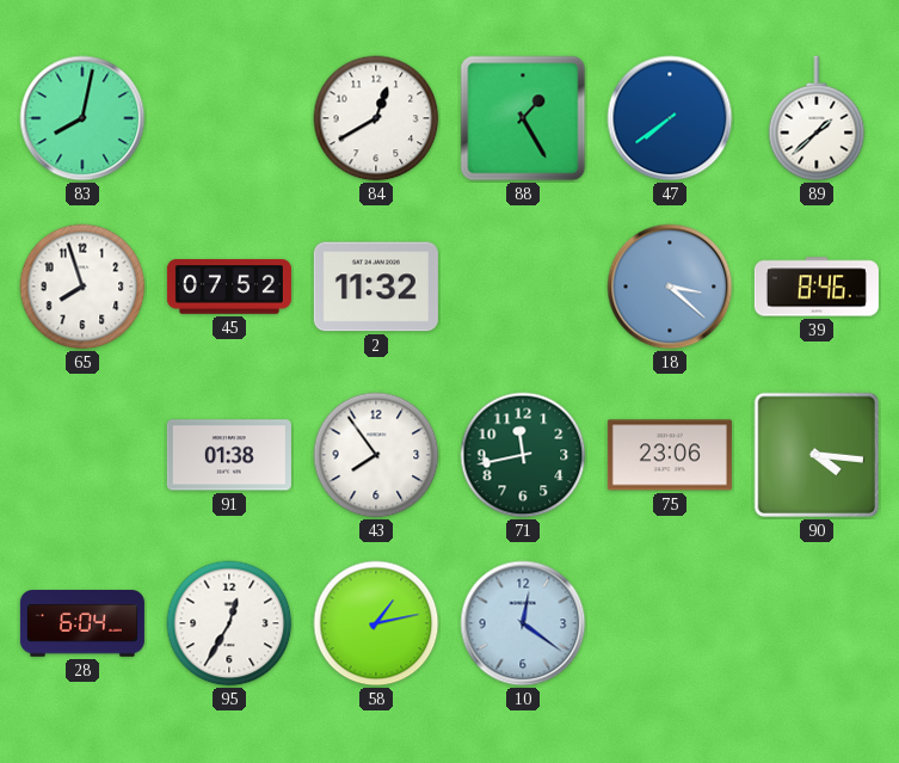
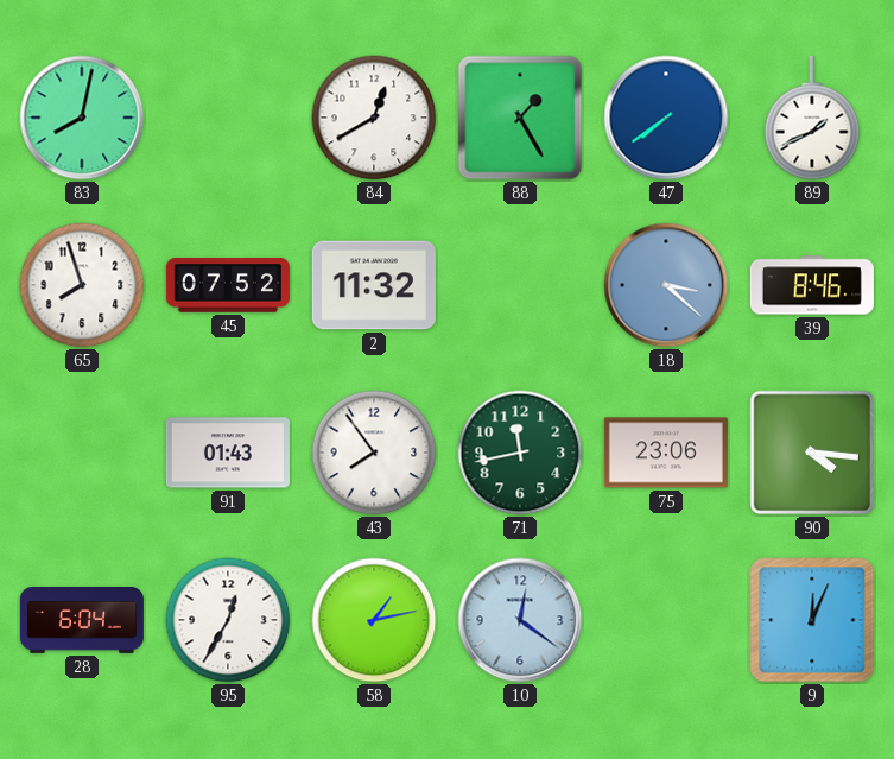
89: 1:38 -> 1:41
91: 01:38 -> 01:43
9: none -> 12:04
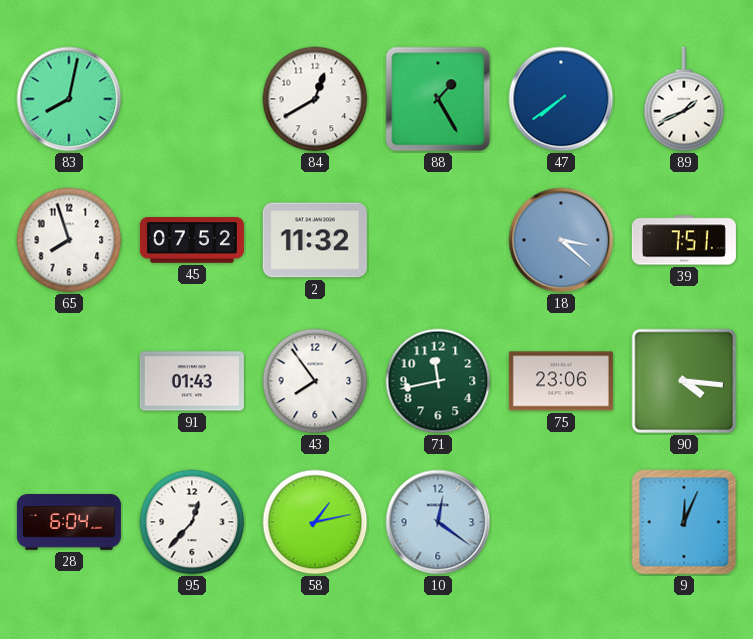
39: 8:46 -> 7:51
95: 12:35 -> 12:37
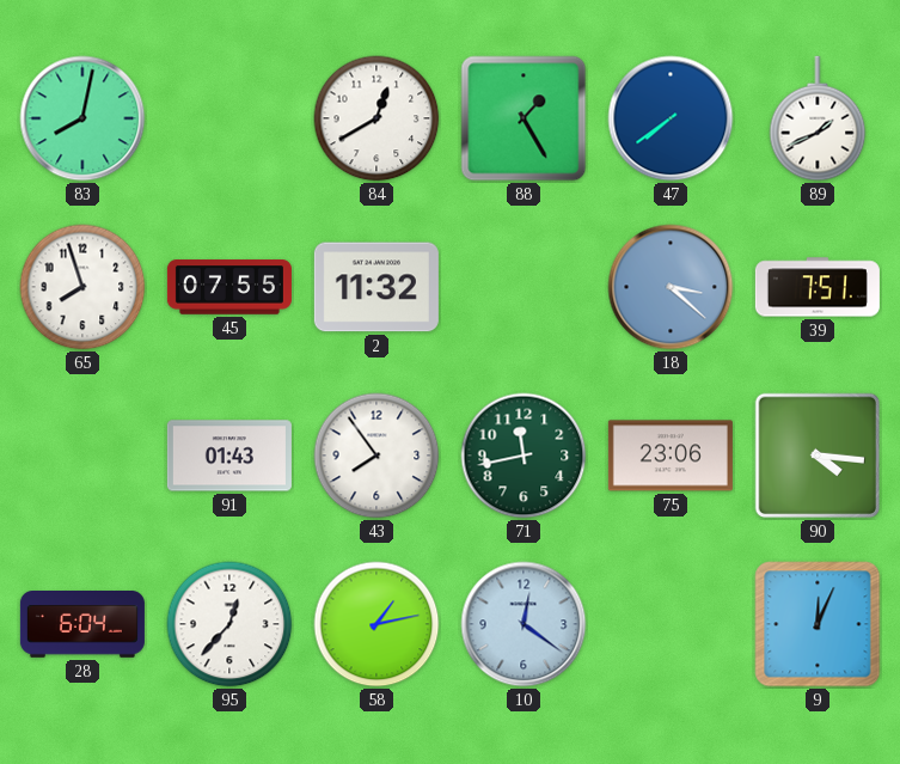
45: 07:52 -> 07:55
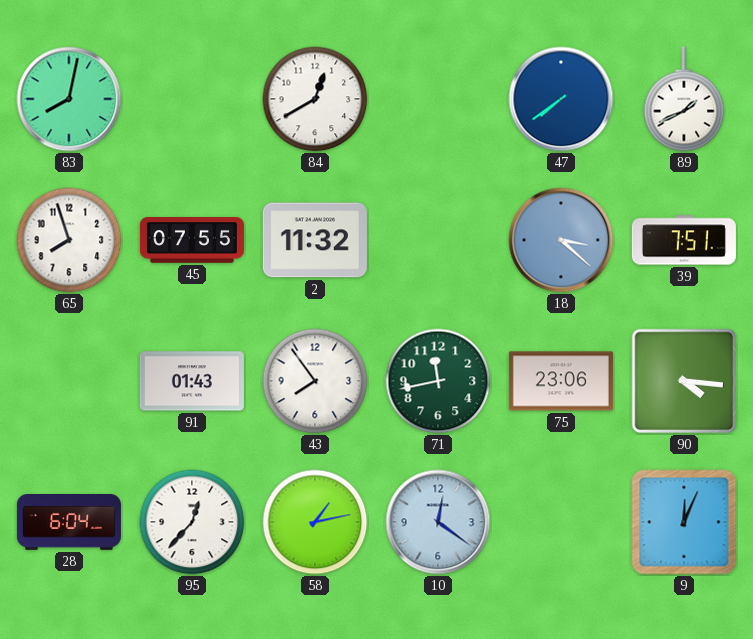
88: 1:25 -> none
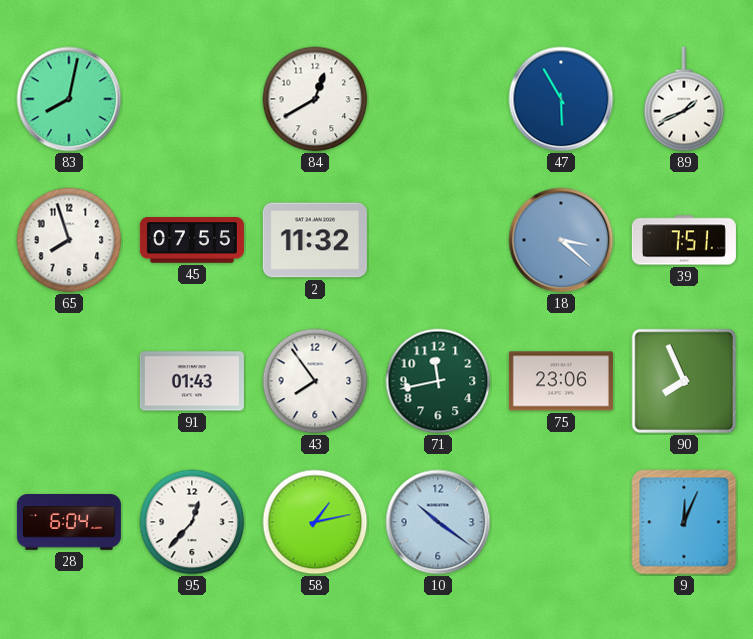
47: 7:39 -> 5:55
90: 4:16 -> 7:56
10: 12:21 -> 10:21
